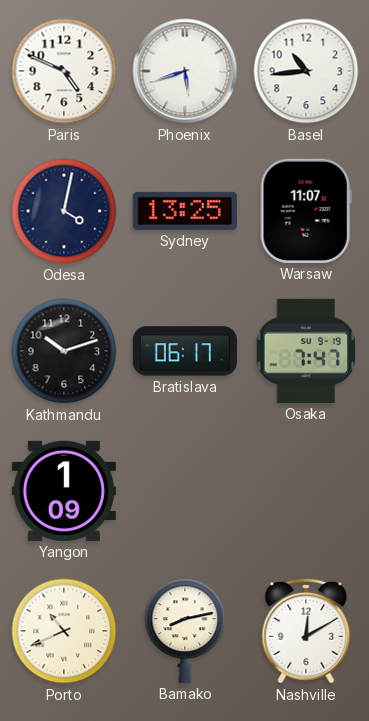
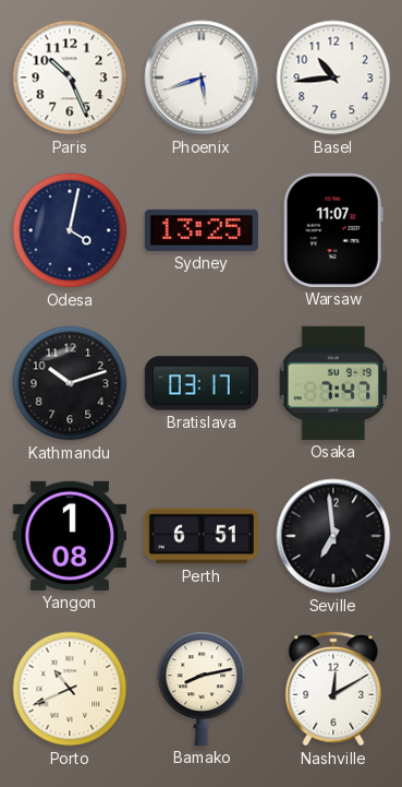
Paris: 4:49 -> 10:26
Bratislava: 06:17 -> 03:17
Yangon: 1:09 -> 1:08
Perth: none -> 6:51
Seville: none -> 6:59
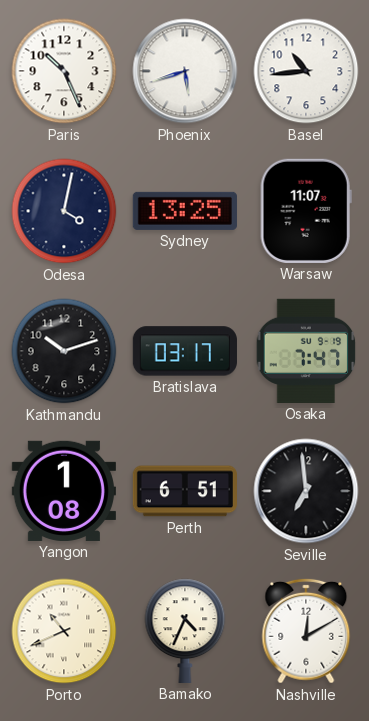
Bamako: 8:13 -> 4:34
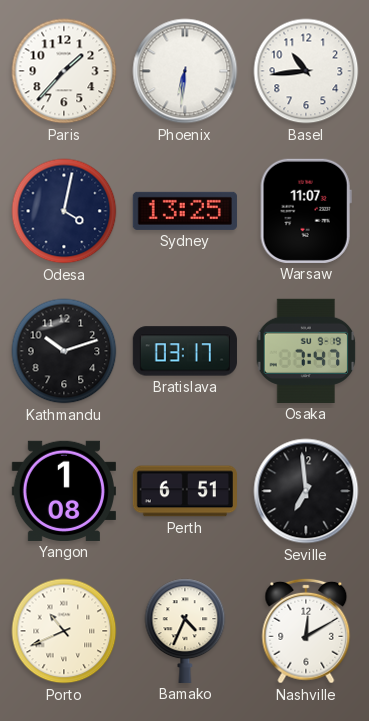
Paris: 10:26 -> 1:37
Phoenix: 5:42 -> 6:31
